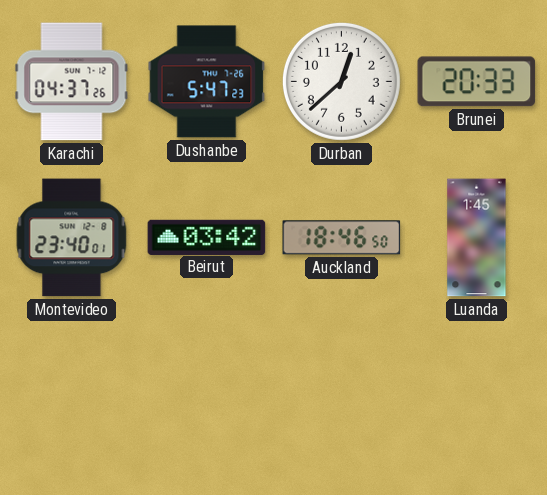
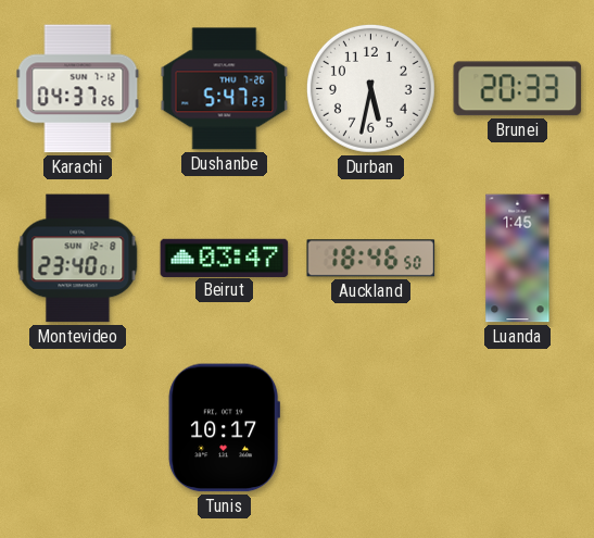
Durban: 12:38 -> 5:32
Beirut: 03:42 -> 03:47
Tunis: none -> 10:17
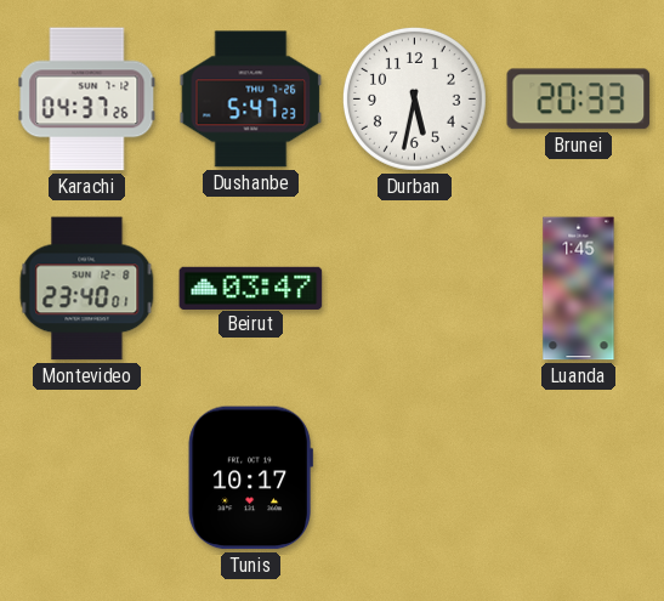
Auckland: 18:46 -> none
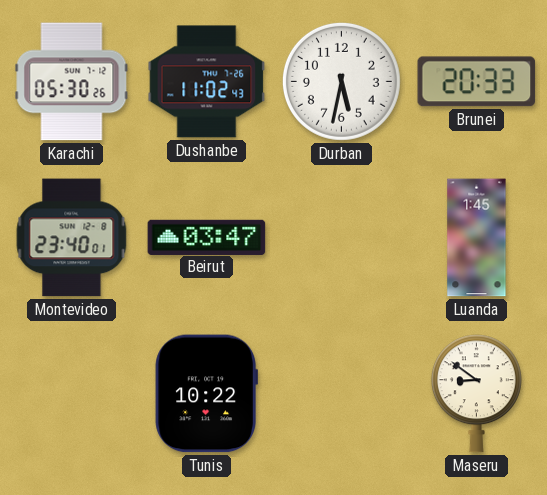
Karachi: 04:37 -> 05:30
Dushanbe: 5:47 -> 11:02
Tunis: 10:17 -> 10:22
Maseru: none -> 8:51
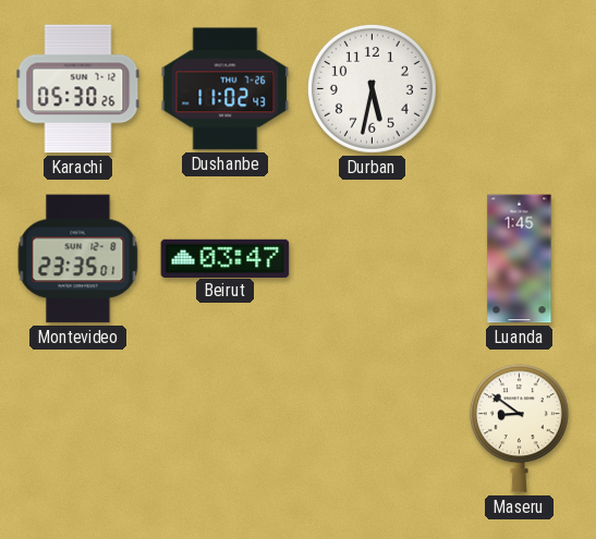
Brunei: 20:33 -> none
Montevideo: 23:40 -> 23:35
Tunis: 10:22 -> none
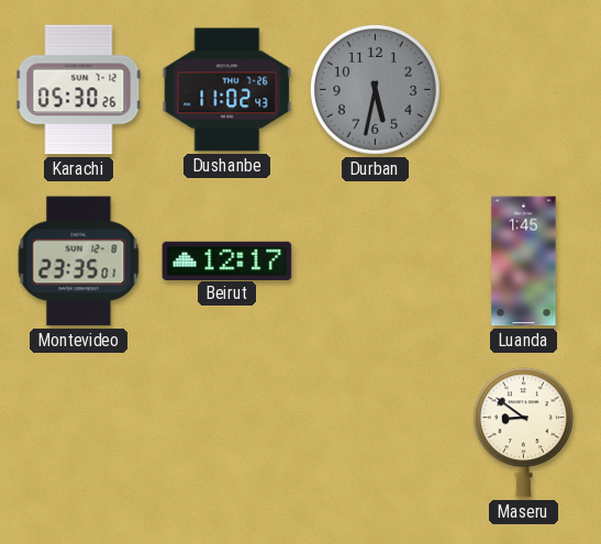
Durban dial: white -> grey
Beirut: 03:47 -> 12:17
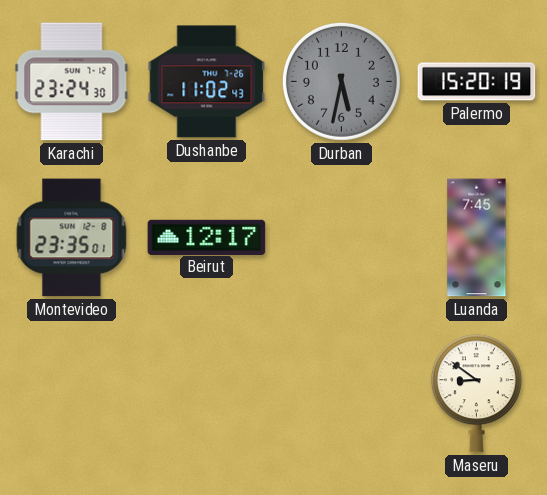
Karachi: 05:30 -> 23:24
Palermo: none -> 15:20
Luanda: 1:45 -> 7:45
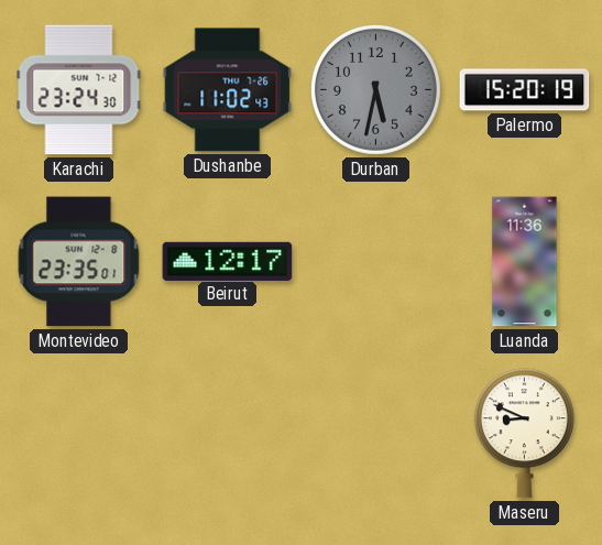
Luanda: 7:45 -> 11:36
Maseru: 8:51 -> 8:49
